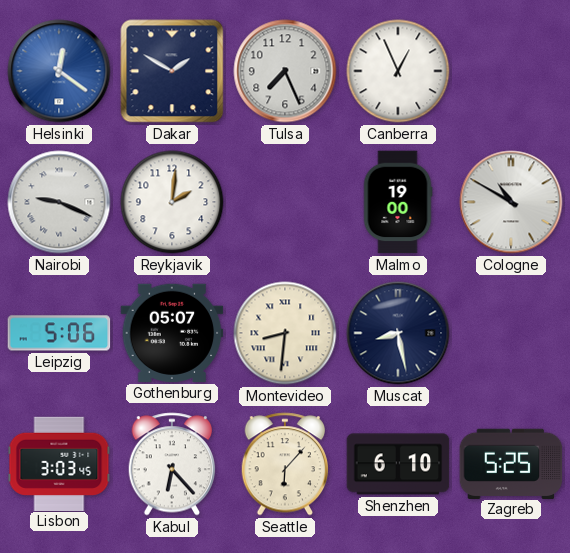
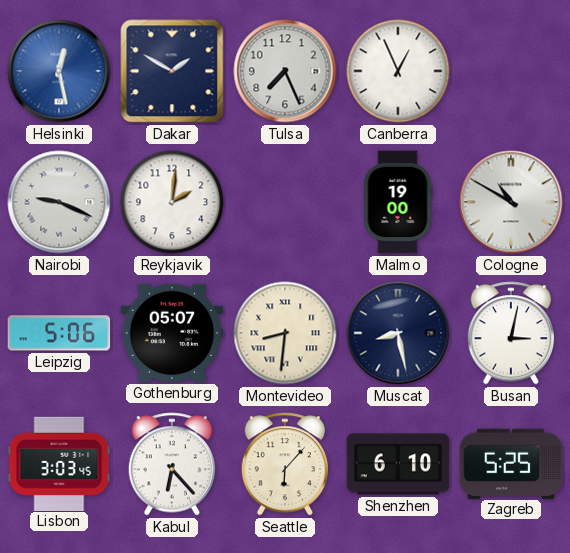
Helsinki: 12:21 -> 12:28
Busan: none -> 3:02
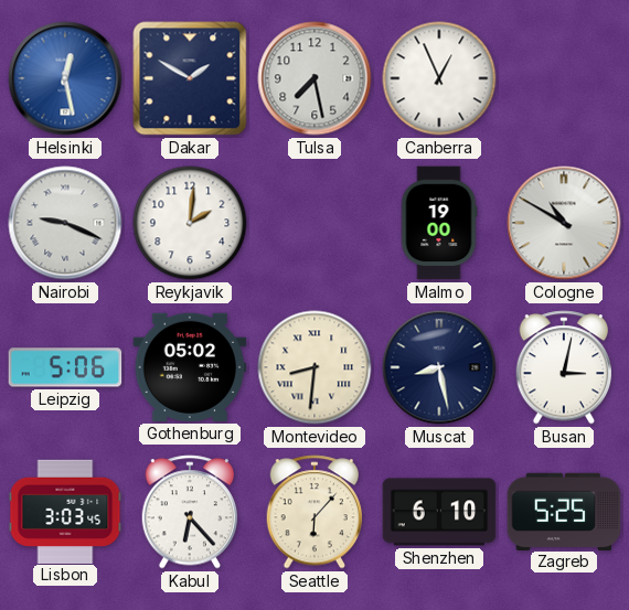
Tulsa: 7:26 -> 7:28
Gothenburg: 05:07 -> 05:02
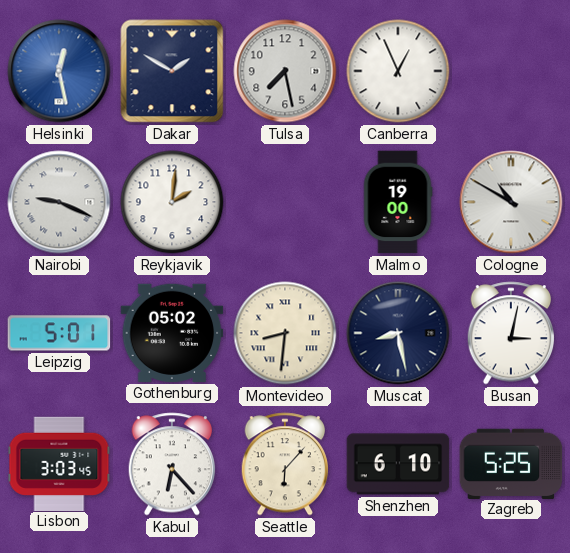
Leipzig: 5:06 -> 5:01
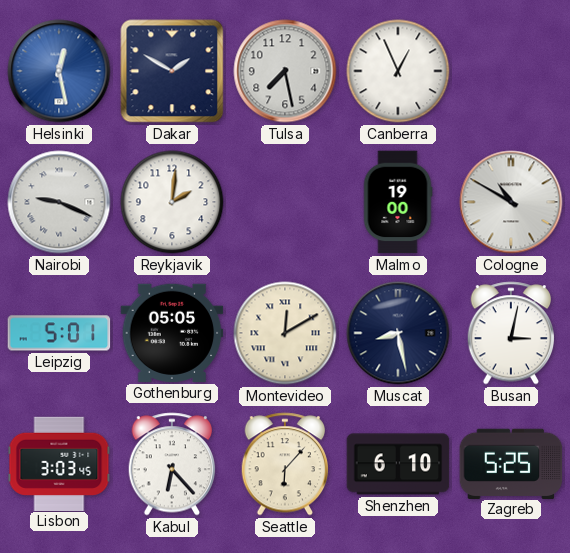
Gothenburg: 05:02 -> 05:05
Montevideo: 8:31 -> 12:10
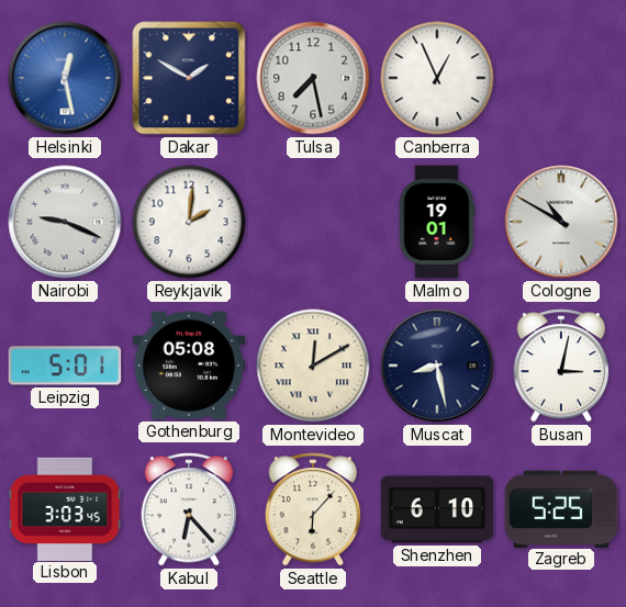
Malmo: 19:00 -> 19:01
Gothenburg: 05:05 -> 05:08
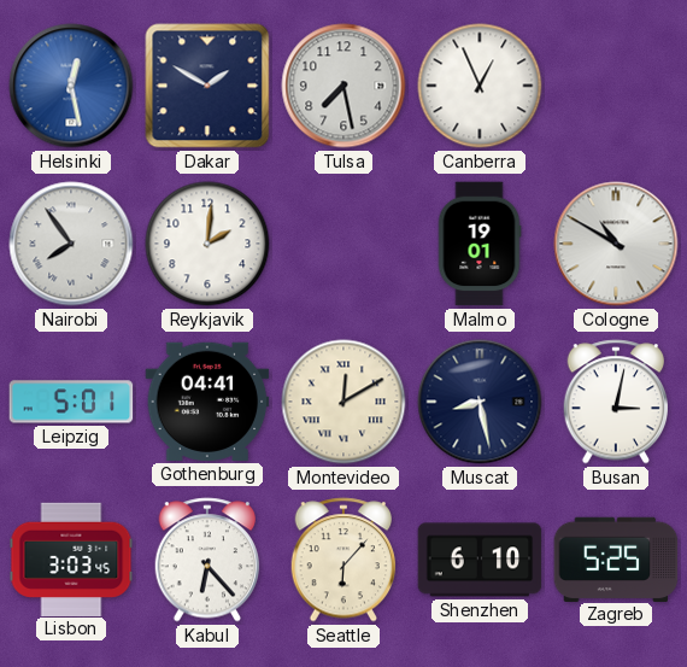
Nairobi: 9:19 -> 7:54
Gothenburg: 05:08 -> 04:41
